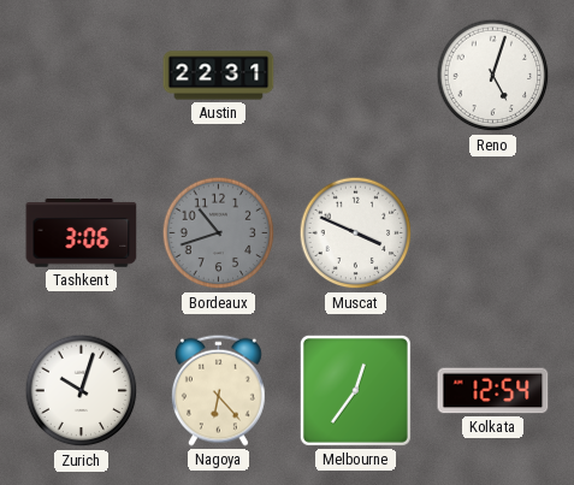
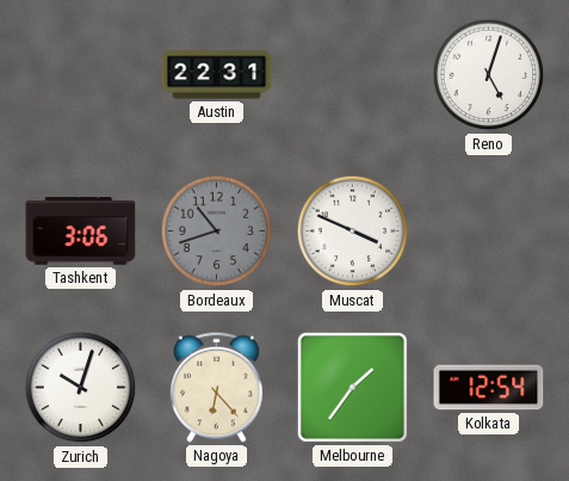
Melbourne: 12:36 -> 1:36
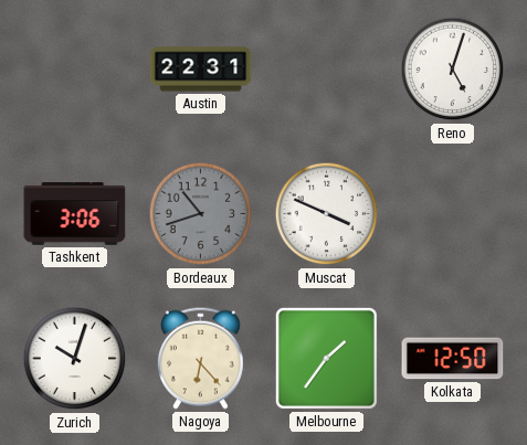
Kolkata: 12:54 -> 12:50
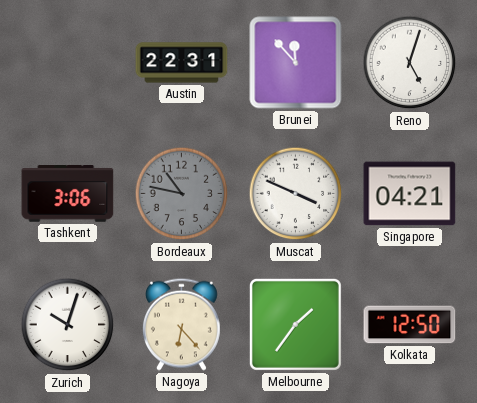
Brunei: none -> 11:53
Bordeaux: 10:42 -> 10:47
Singapore: none -> 04:21
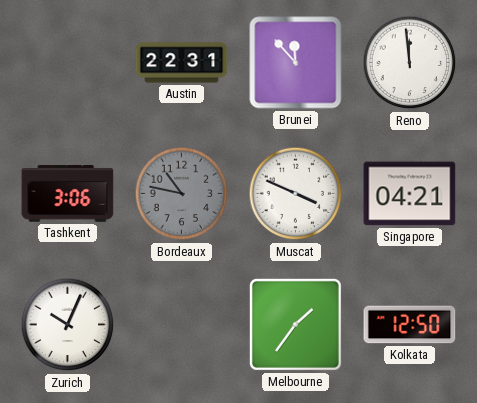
Reno: 5:03 -> 11:59
Zurich: 10:03 -> 10:04
Nagoya: 6:23 -> none
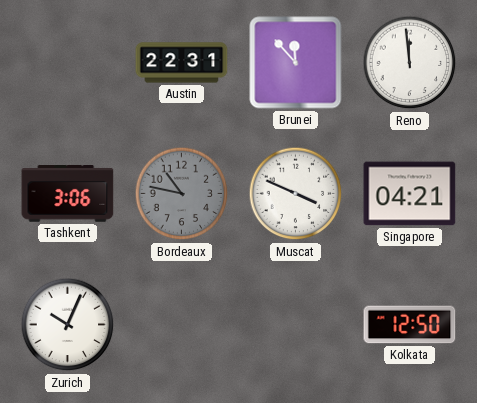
Melbourne: 1:36 -> none
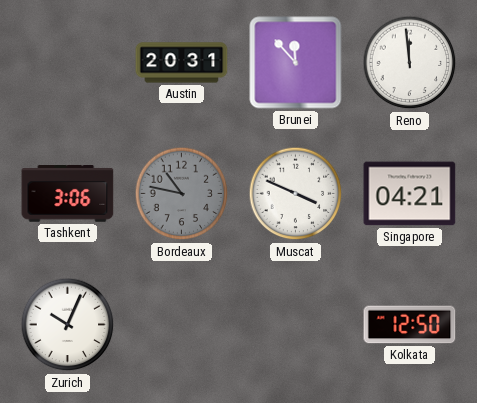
Austin: 22:31 -> 20:31
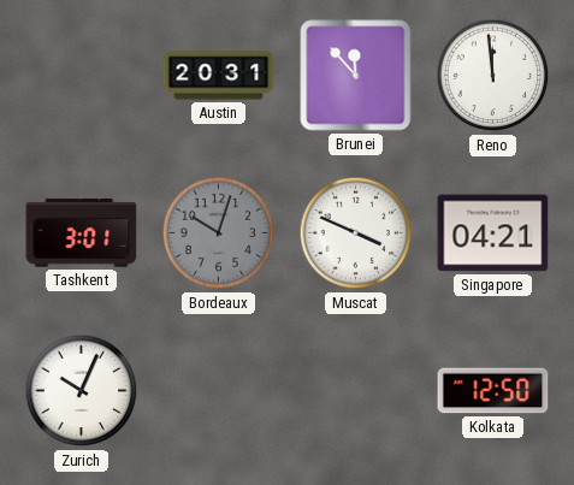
Tashkent: 3:06 -> 3:01
Bordeaux: 10:47 -> 10:03
